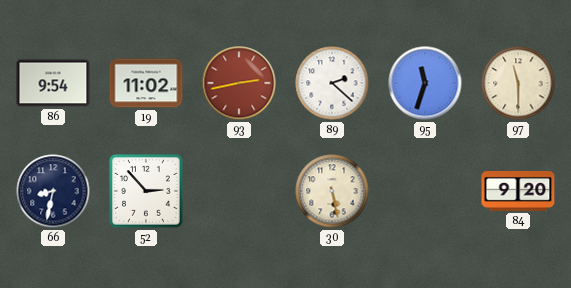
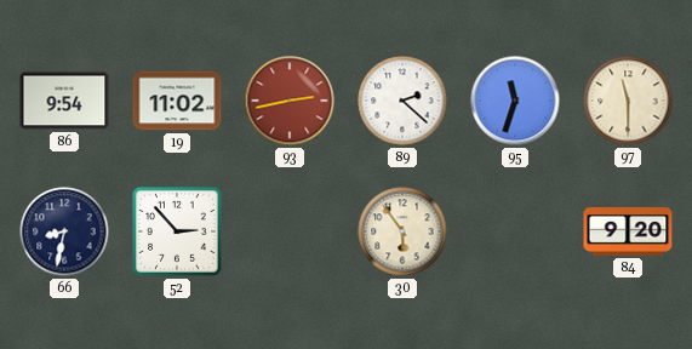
30: 5:28 -> 5:54
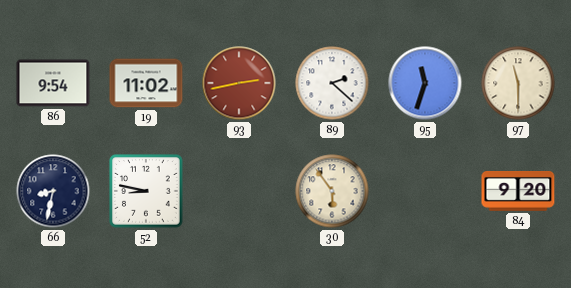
52: 2:53 -> 8:47
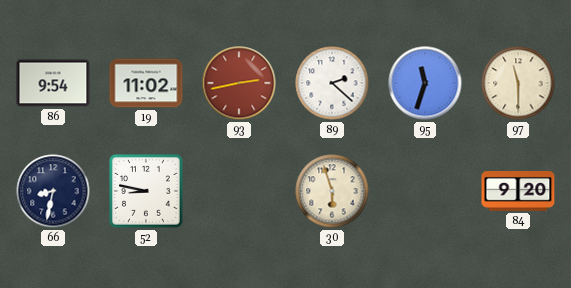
30: 5:54 -> 5:57
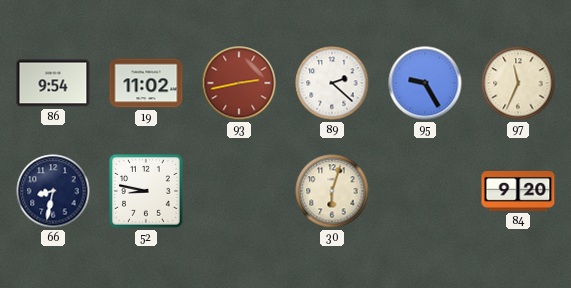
95: 11:33 -> 9:25
97: 11:30 -> 11:34
30: 5:57 -> 6:03
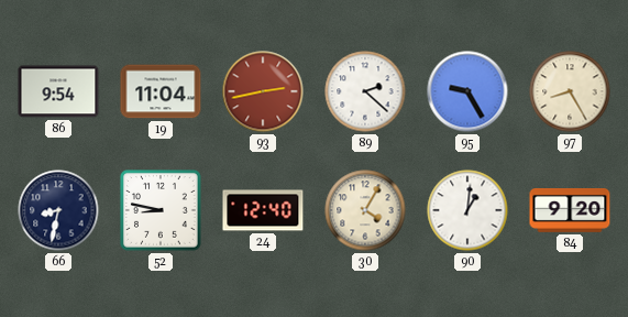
19: 11:02 -> 11:04
97: 11:34 -> 8:25
24: none -> 12:40
30: 6:03 -> 4:05
90: none -> 1:01
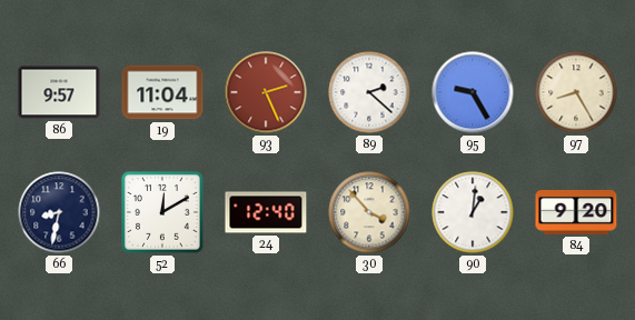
86: 9:54 -> 9:57
93: 2:43 -> 2:26
52: 8:47 -> 12:10
30: 4:05 -> 3:53
